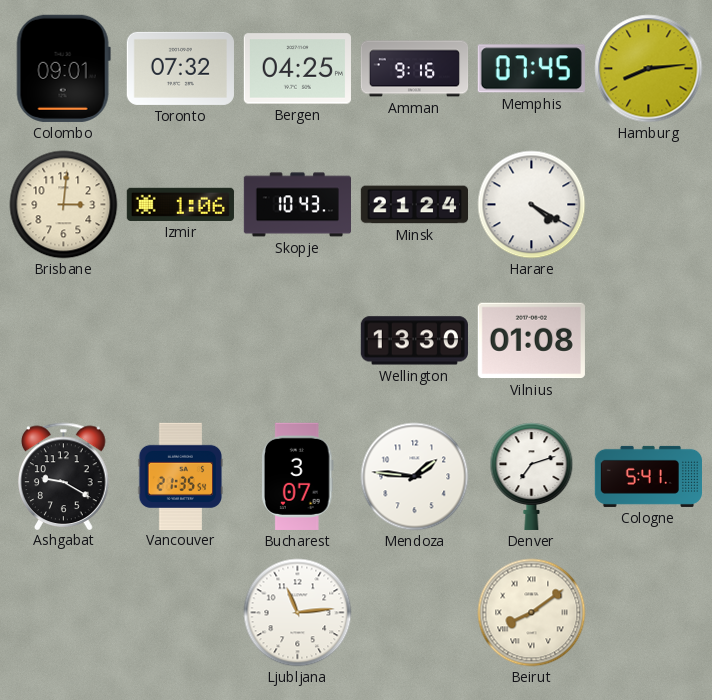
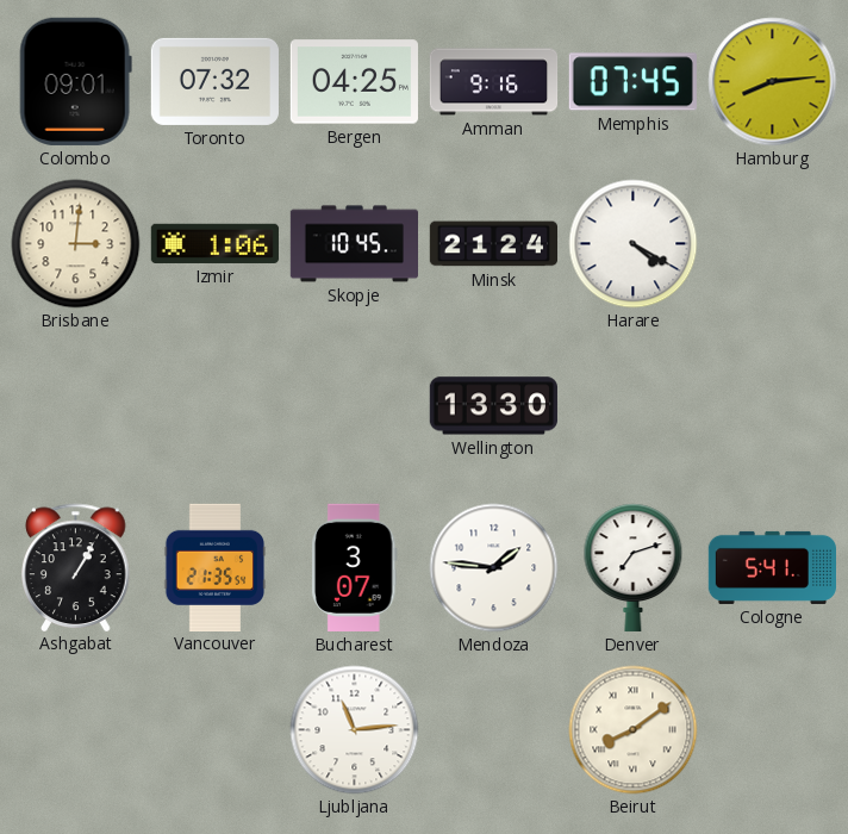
Skopje: 10:43 -> 10:45
Vilnius: 01:08 -> none
Ashgabat: 9:20 -> 1:05
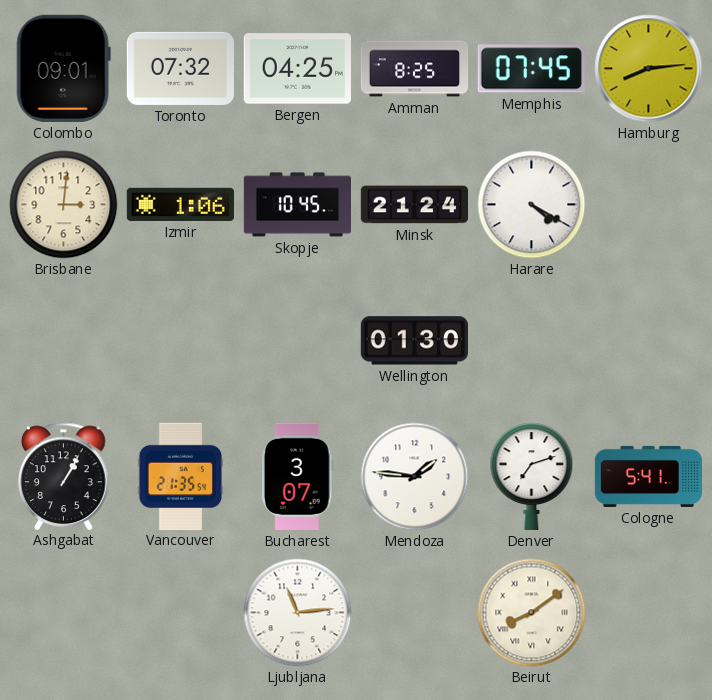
Amman: 9:16 -> 8:25
Wellington: 13:30 -> 01:30
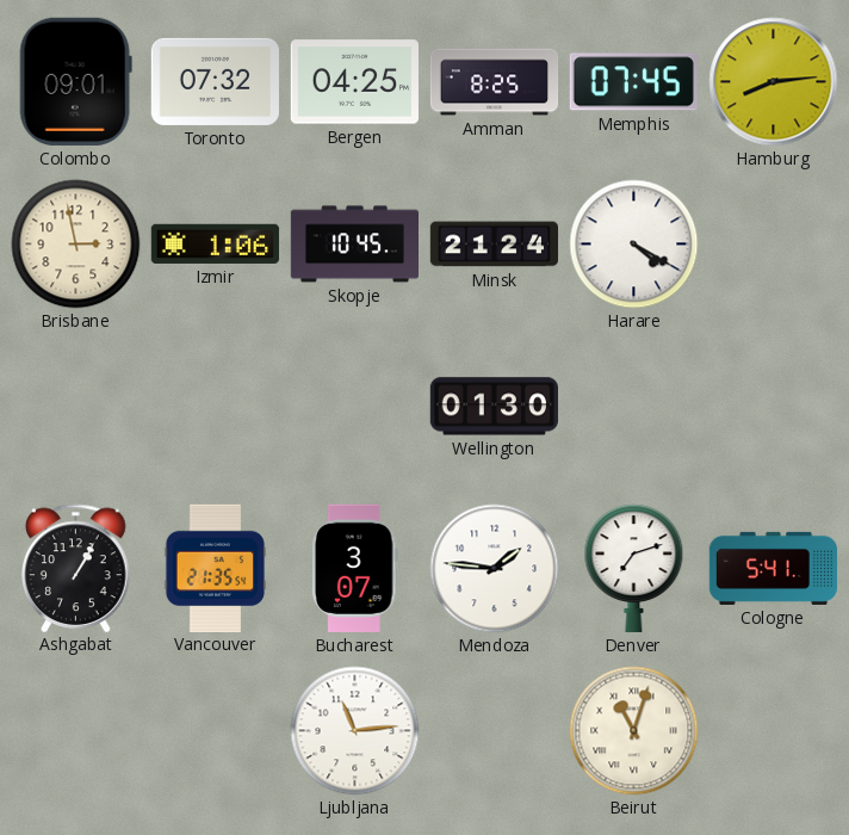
Brisbane: 3:01 -> 2:58
Beirut: 8:09 -> 11:03
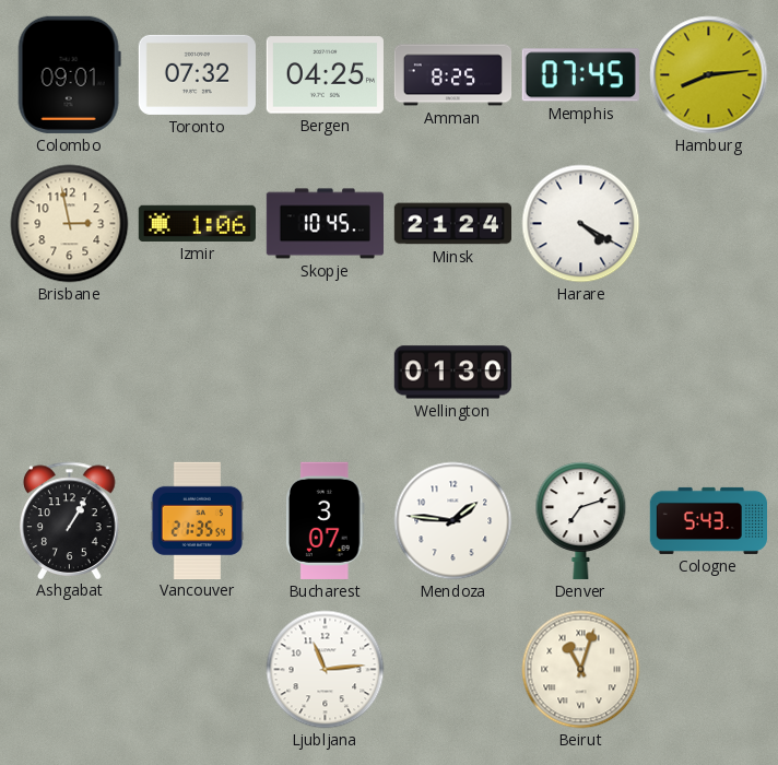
Cologne: 5:41 -> 5:43
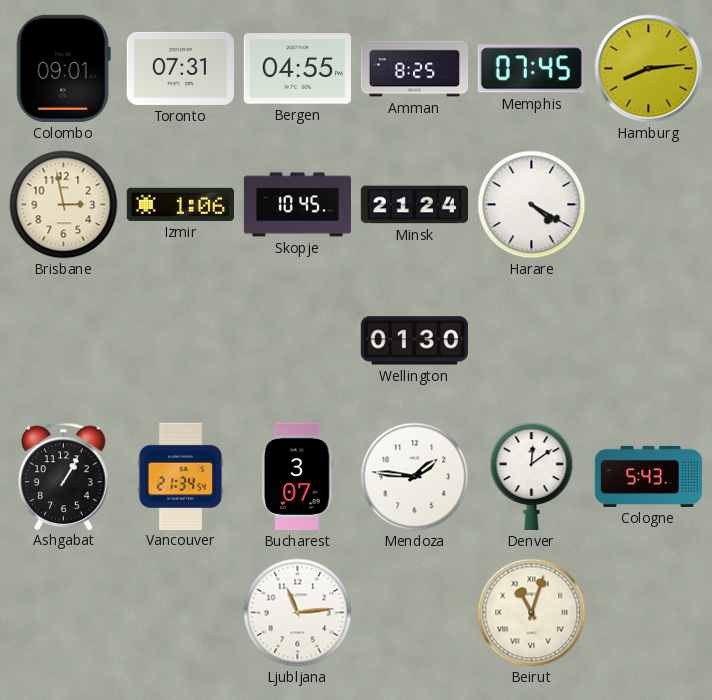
Toronto: 07:32 -> 07:31
Bergen: 04:25 -> 04:55
Vancouver: 21:35 -> 21:34
Denver: 7:12 -> 12:09
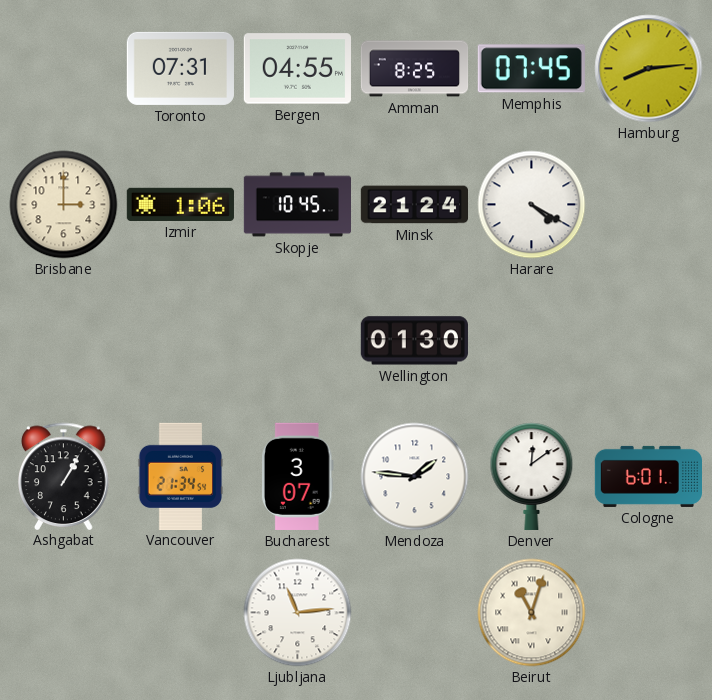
Colombo: 09:01 -> none
Brisbane: 2:58 -> 3:00
Cologne: 5:43 -> 6:01
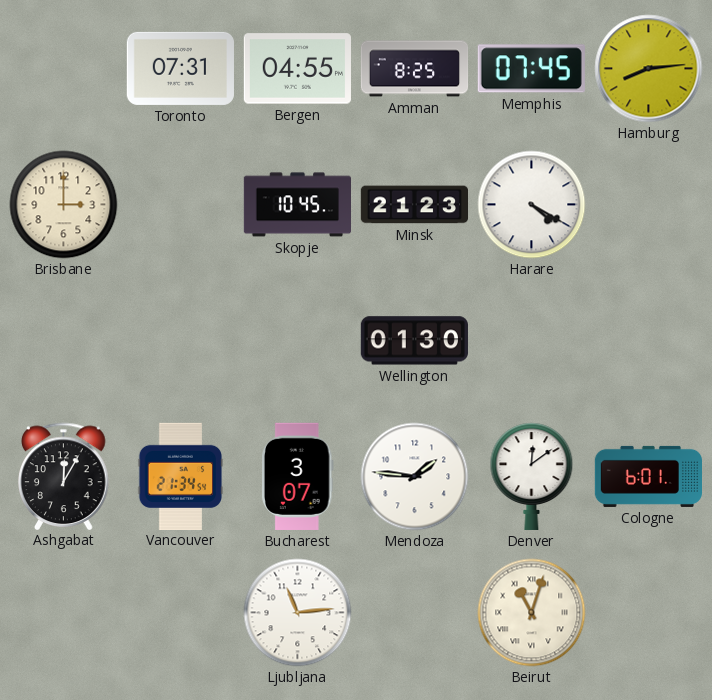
Izmir: 1:06 -> none
Minsk: 21:24 -> 21:23
Ashgabat: 1:05 -> 12:05
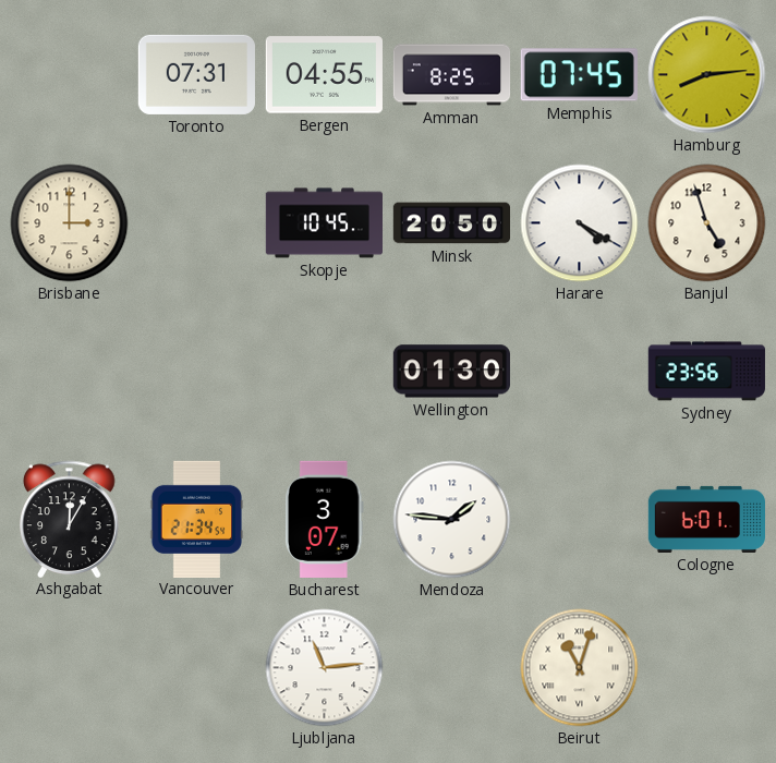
Minsk: 21:23 -> 20:50
Banjul: none -> 4:57
Sydney: none -> 23:56
Denver: 12:09 -> none
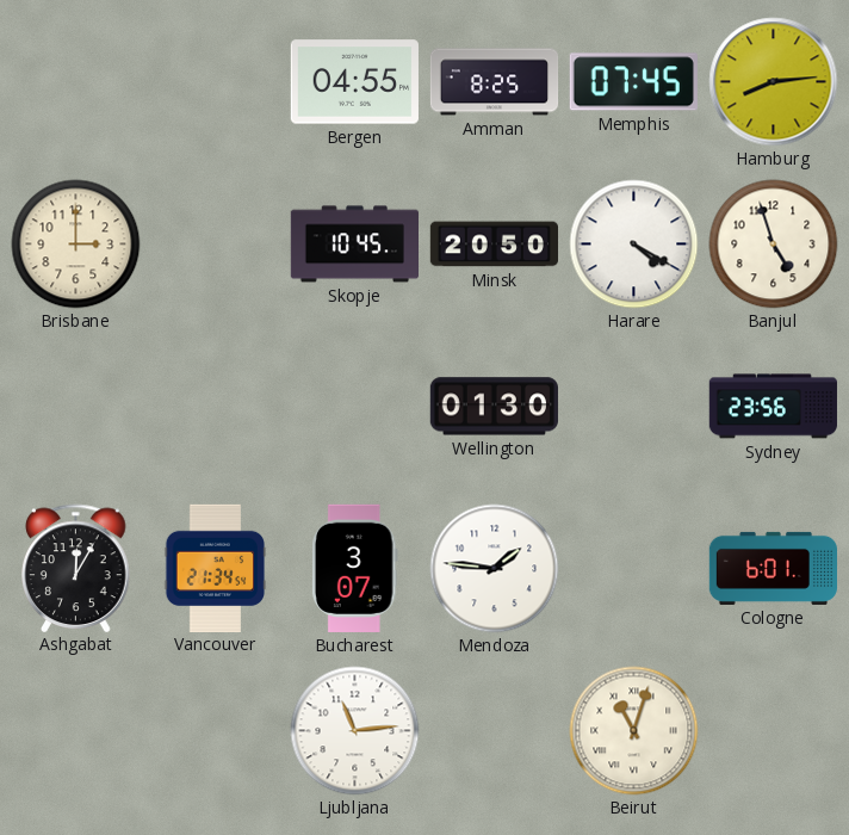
Toronto: 07:31 -> none
